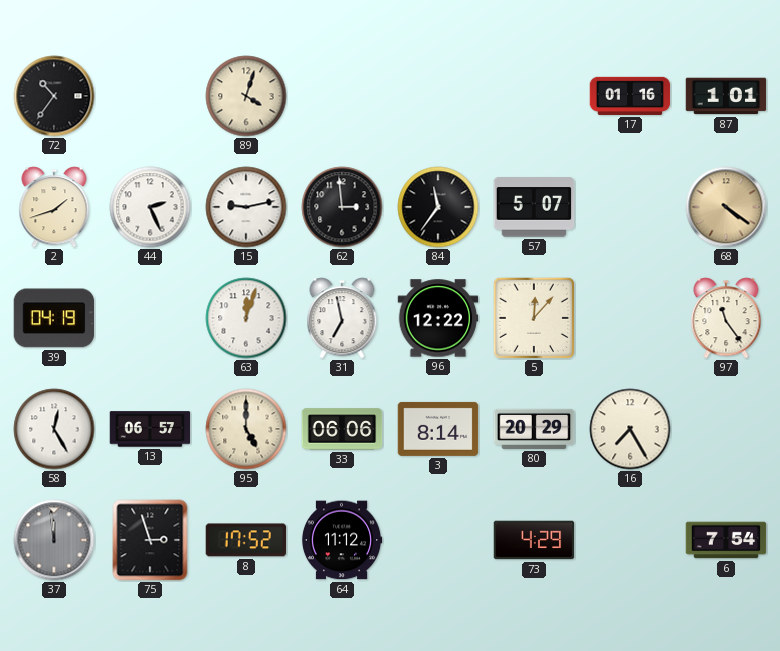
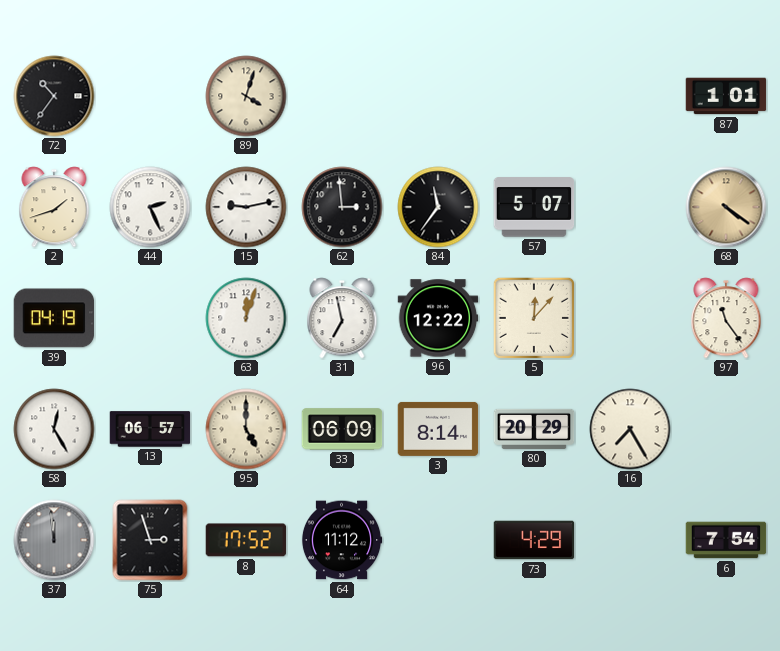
17: 01:16 -> none
33: 06:06 -> 06:09
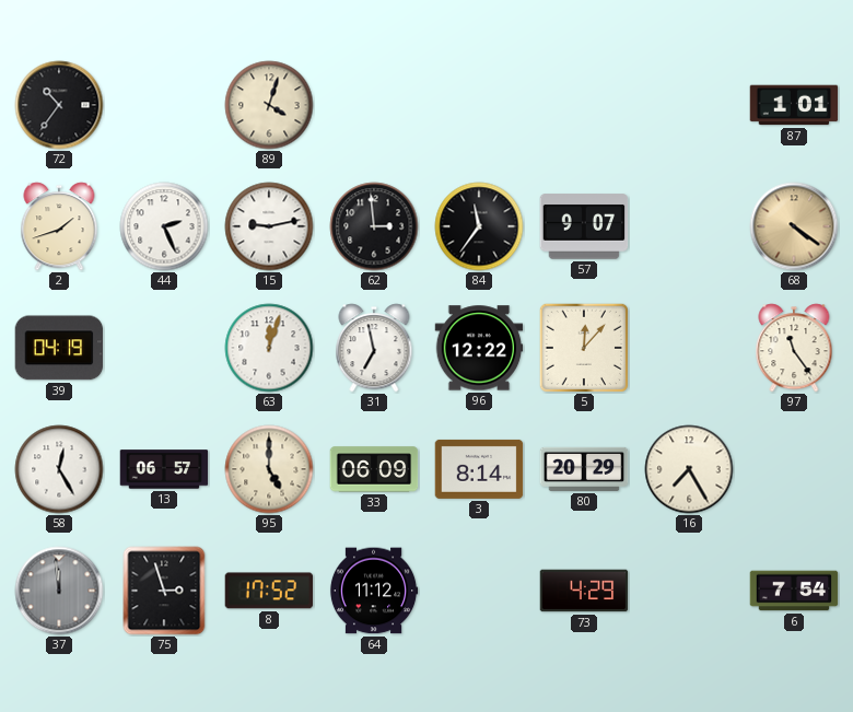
57: 5:07 -> 9:07
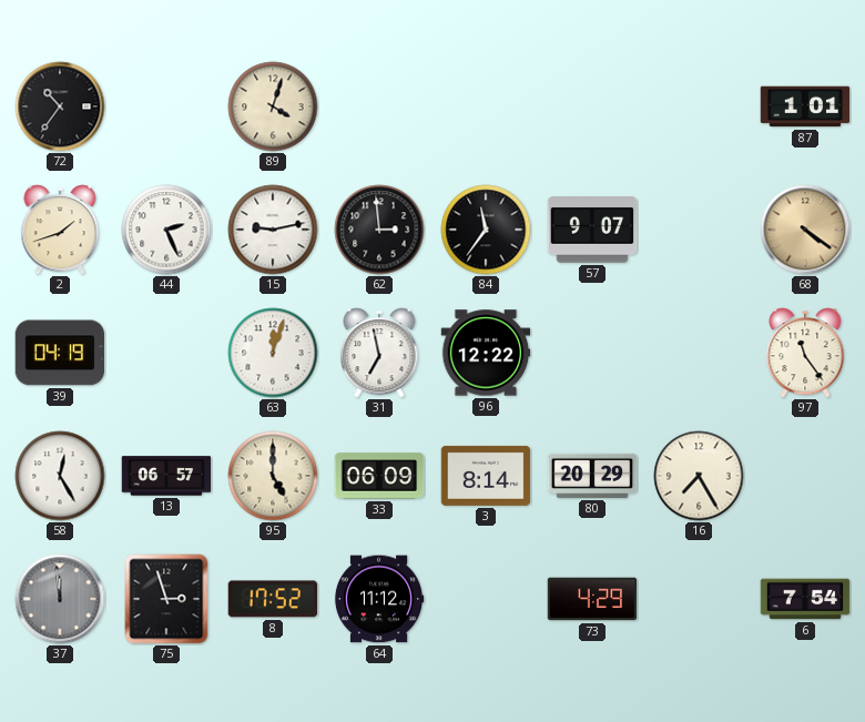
5: 12:07 -> none
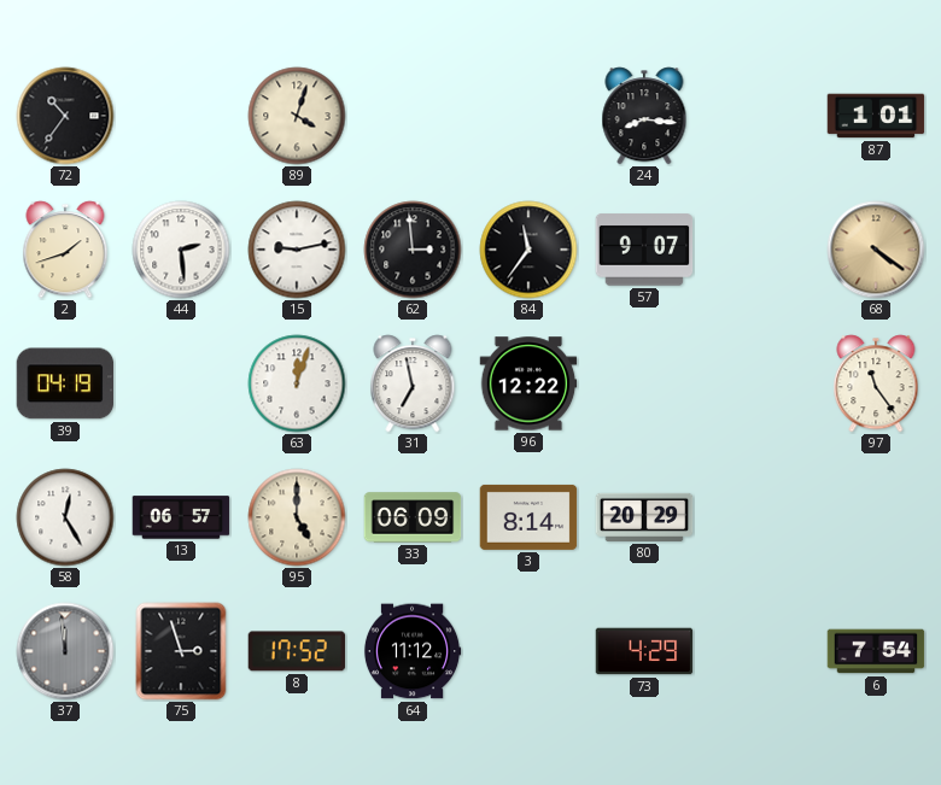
24: none -> 8:16
44: 2:26 -> 2:29
16: 7:25 -> none
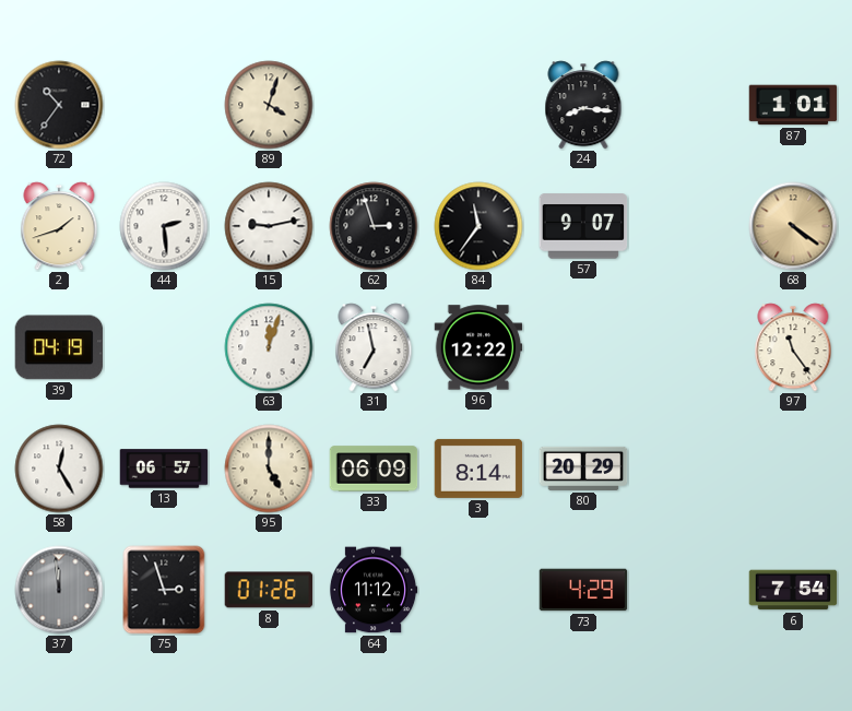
62: 2:59 -> 2:57
8: 17:52 -> 01:26
